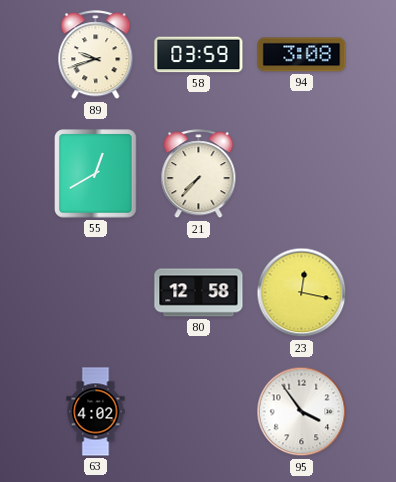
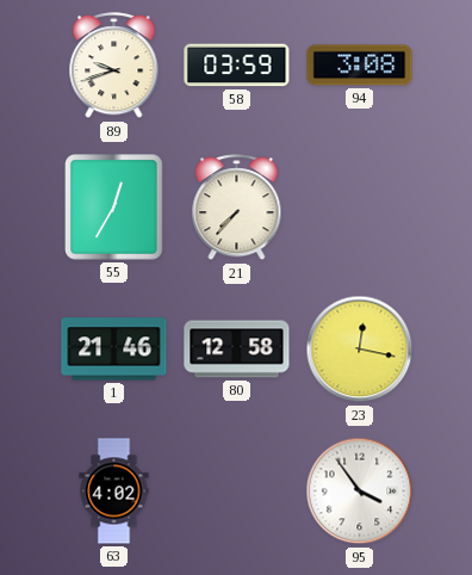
55: 12:40 -> 12:35
1: none -> 21:46
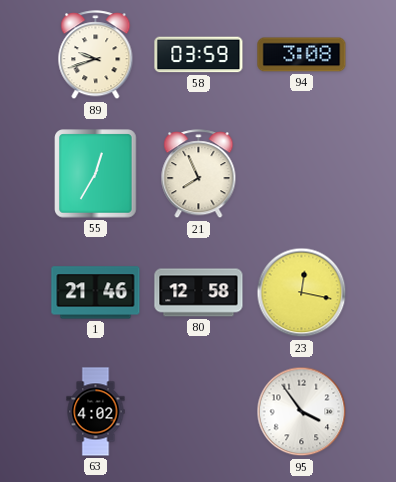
21: 7:37 -> 7:56
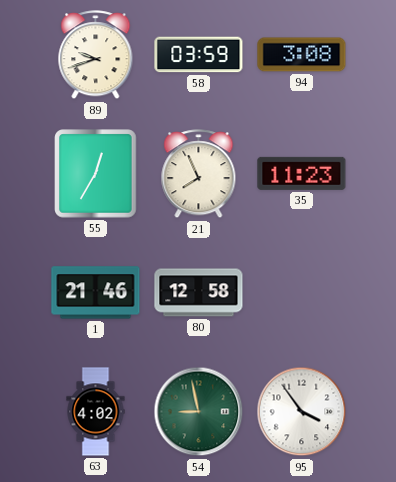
35: none -> 11:23
23: 12:17 -> none
54: none -> 8:58
